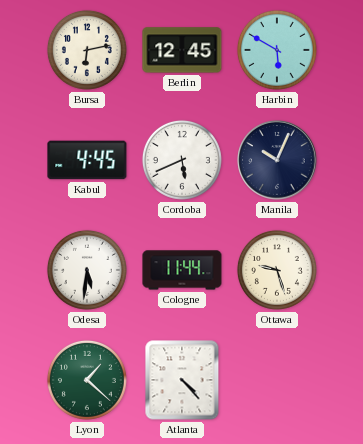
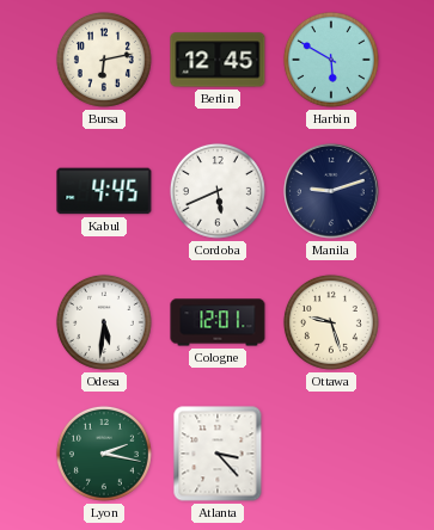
Manila: 10:04 -> 9:12
Cologne: 11:44 -> 12:01
Lyon: 1:22 -> 2:17
Atlanta: 4:23 -> 3:23
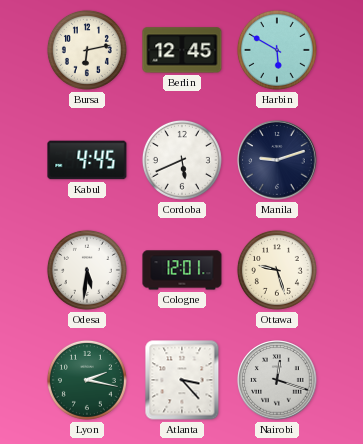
Nairobi: none -> 12:18
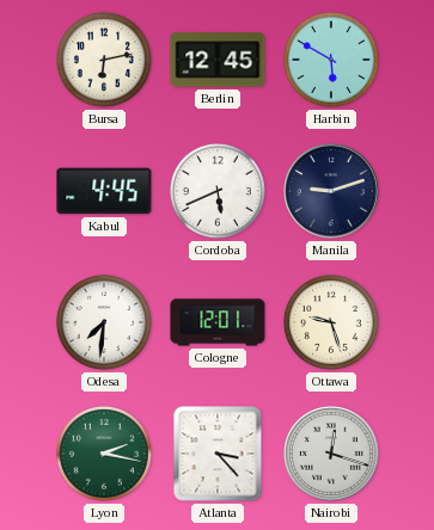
Odesa: 5:31 -> 7:31
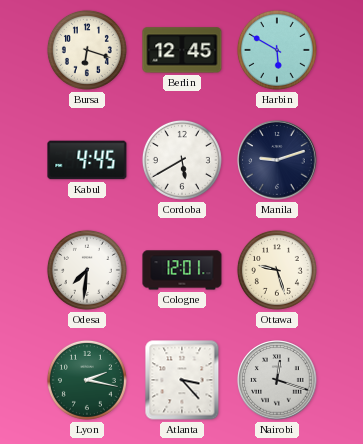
Bursa: 6:13 -> 6:18
Cordoba: 5:41 -> 5:40
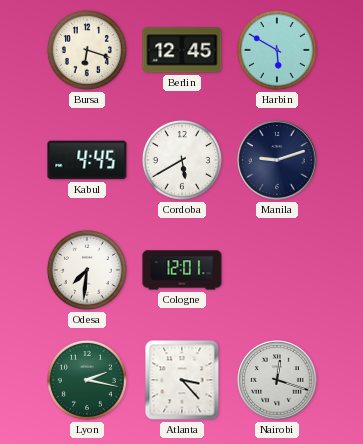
Ottawa: 9:27 -> none
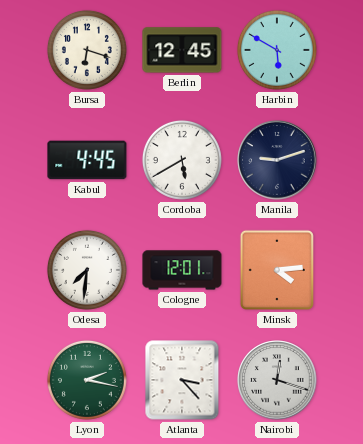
Minsk: none -> 4:14
